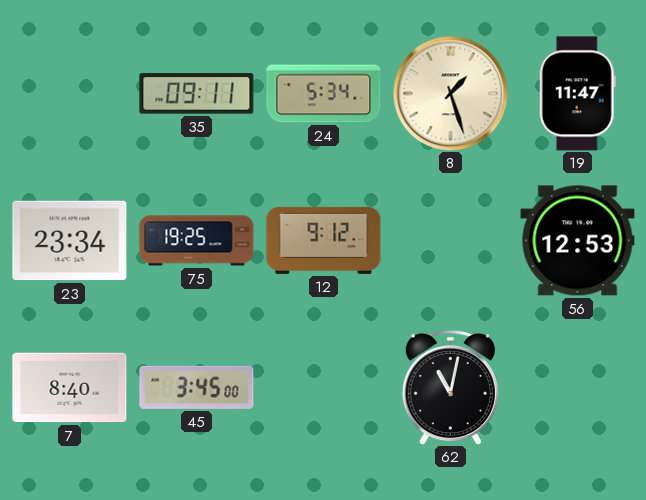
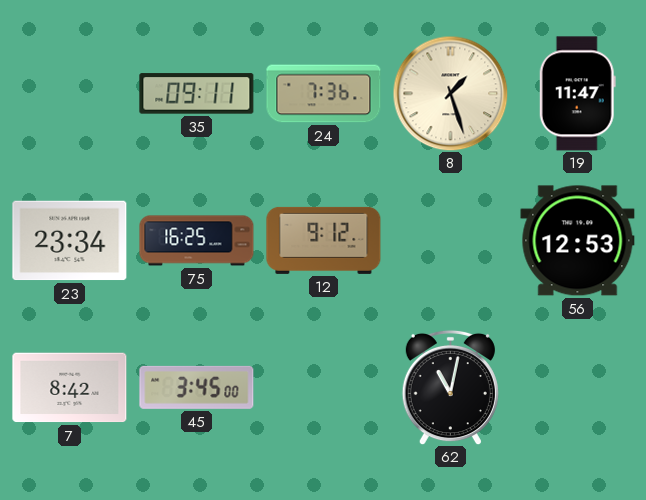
24: 5:34 -> 7:36
75: 19:25 -> 16:25
7: 8:40 -> 8:42
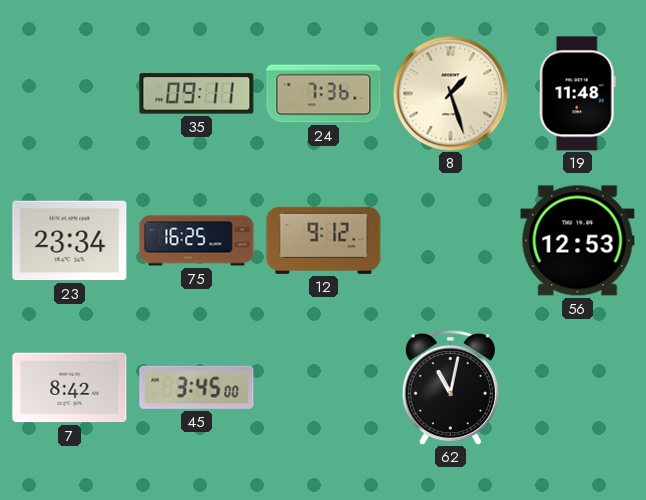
19: 11:47 -> 11:48
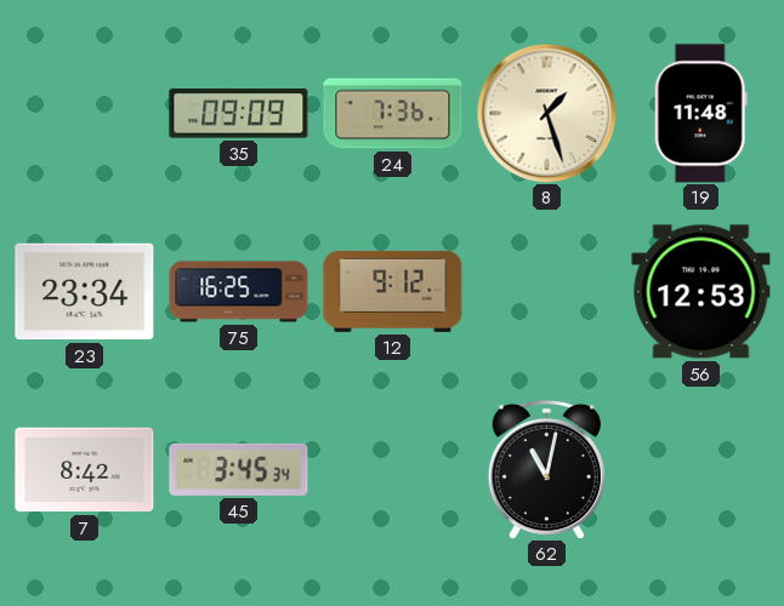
35: 09:11 -> 09:09
45: 3:45:00 -> 3:45:34
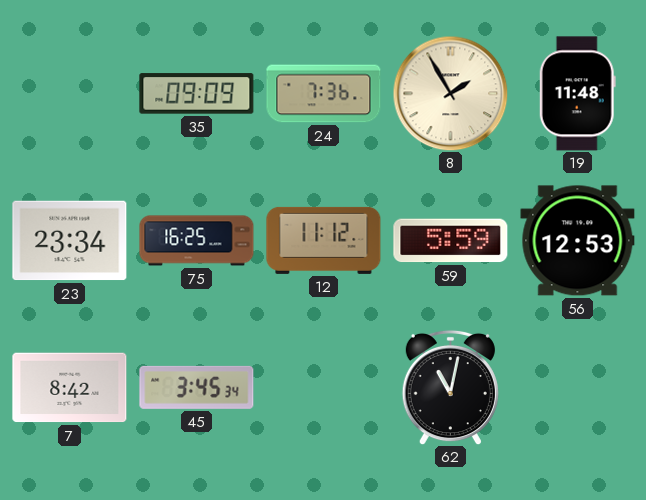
8: 1:27 -> 1:55
12: 9:12 -> 11:12
59: none -> 5:59
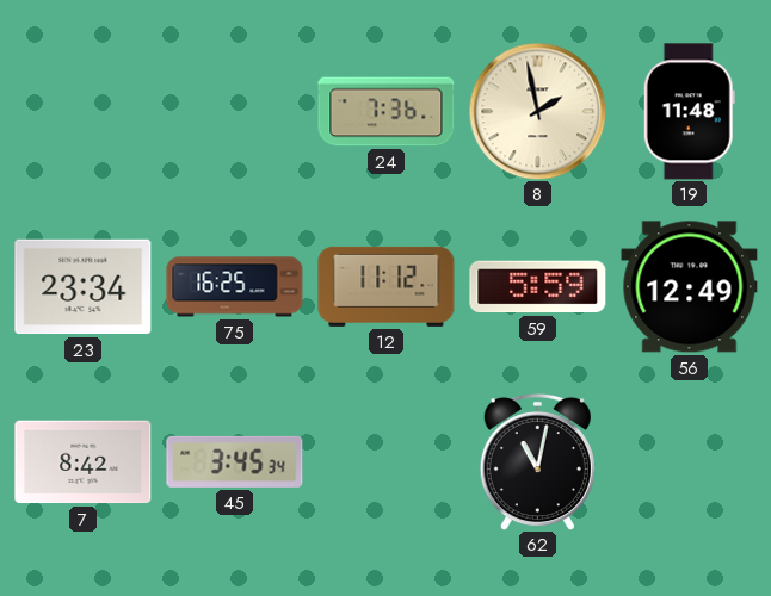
35: 09:09 -> none
8: 1:55 -> 1:58
56: 12:53 -> 12:49
